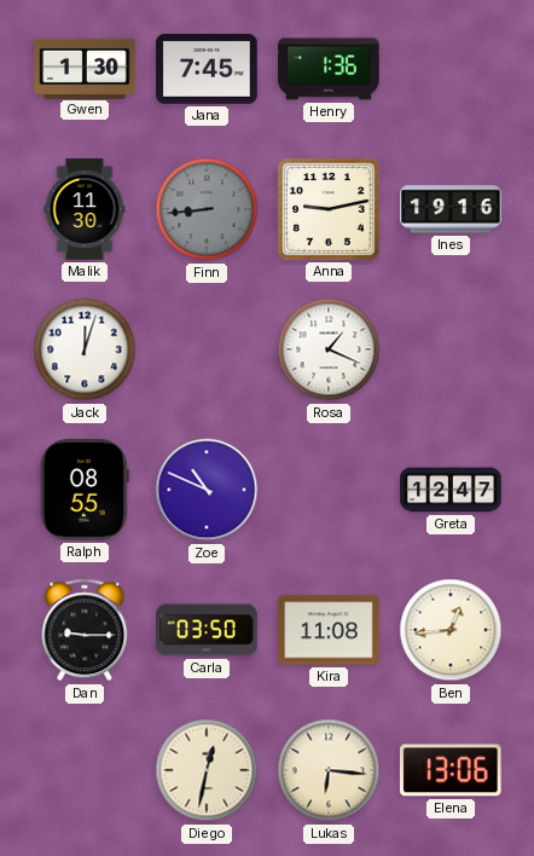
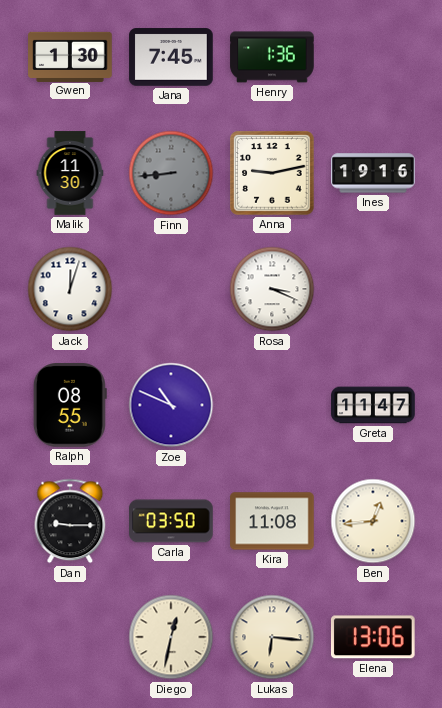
Rosa: 1:19 -> 3:19
Greta: 12:47 -> 11:47
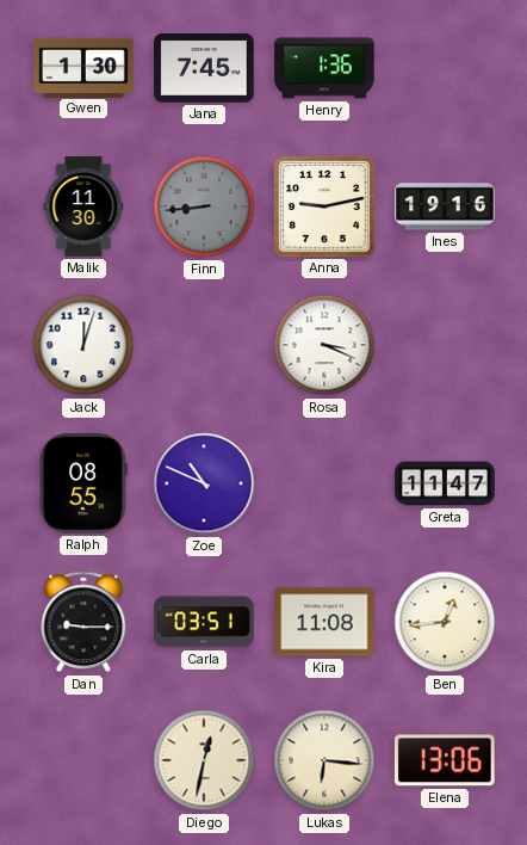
Carla: 03:50 -> 03:51
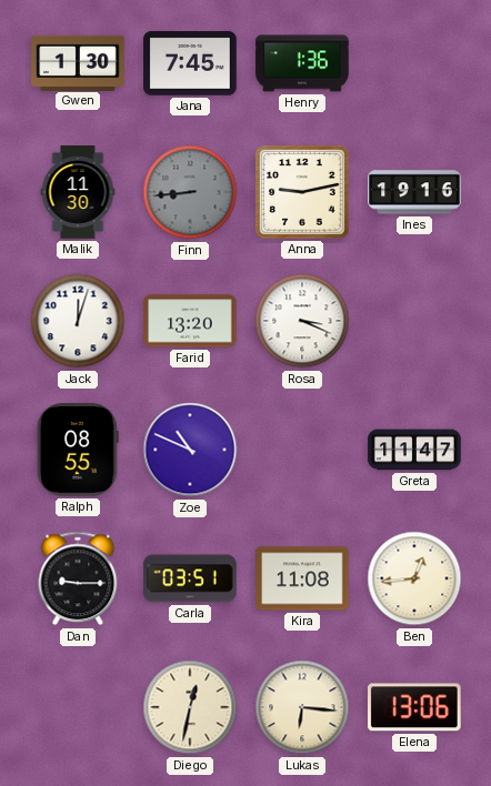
Farid: none -> 13:20
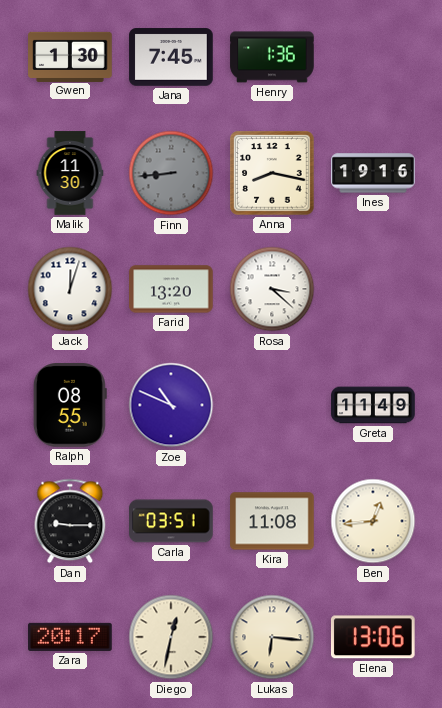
Anna: 9:13 -> 8:17
Rosa: 3:19 -> 3:22
Greta: 11:47 -> 11:49
Zara: none -> 20:17
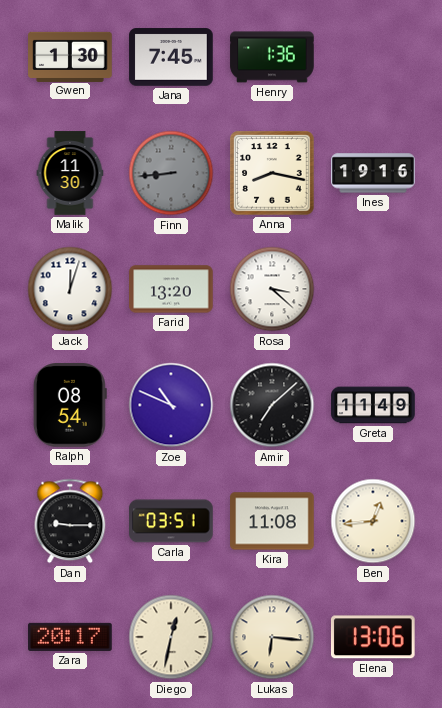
Ralph: 08:55 -> 08:54
Amir: none -> 7:08
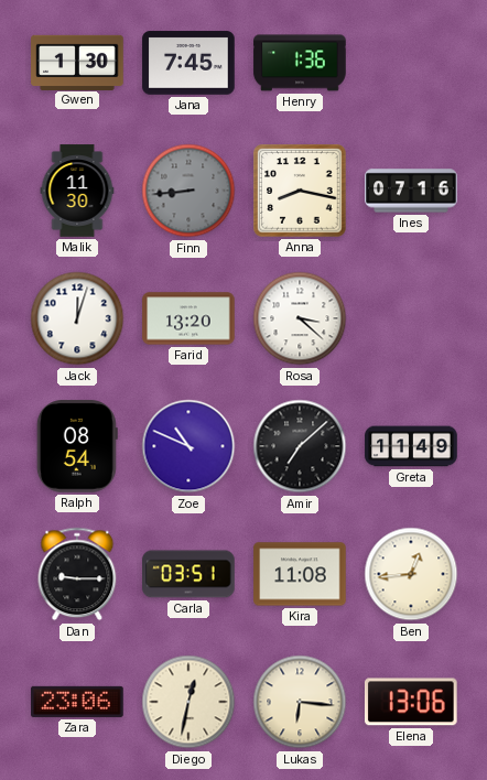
Ines: 19:16 -> 07:16
Zara: 20:17 -> 23:06
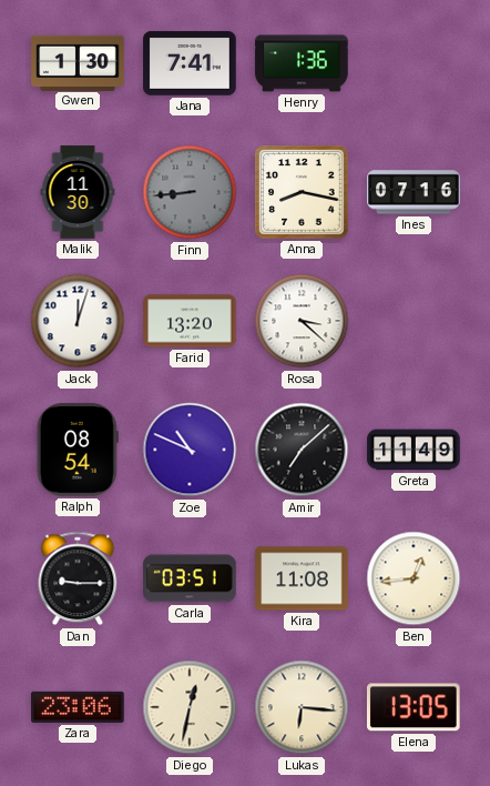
Jana: 7:45 -> 7:41
Elena: 13:06 -> 13:05
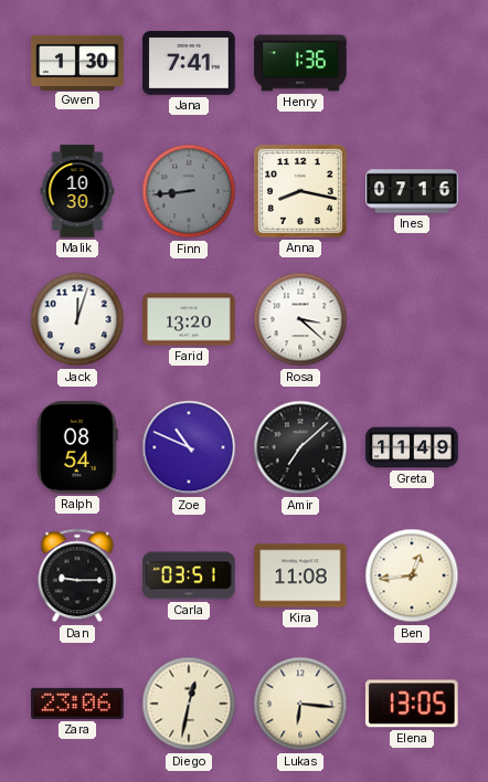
Malik: 11:30 -> 10:30
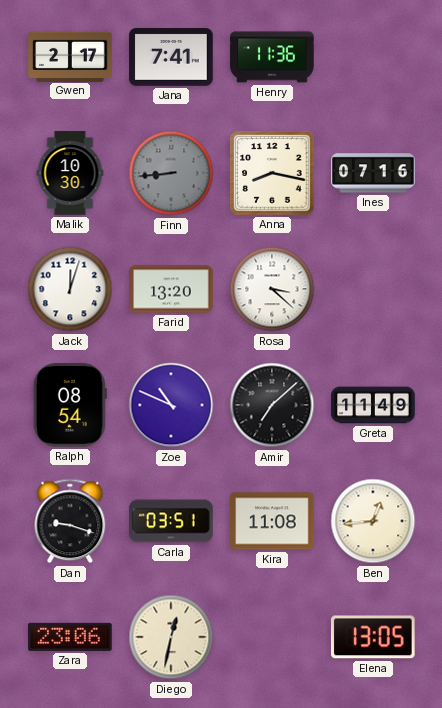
Gwen: 1:30 -> 2:17
Henry: 1:36 -> 11:36
Dan: 9:15 -> 9:18
Lukas: 6:16 -> none
